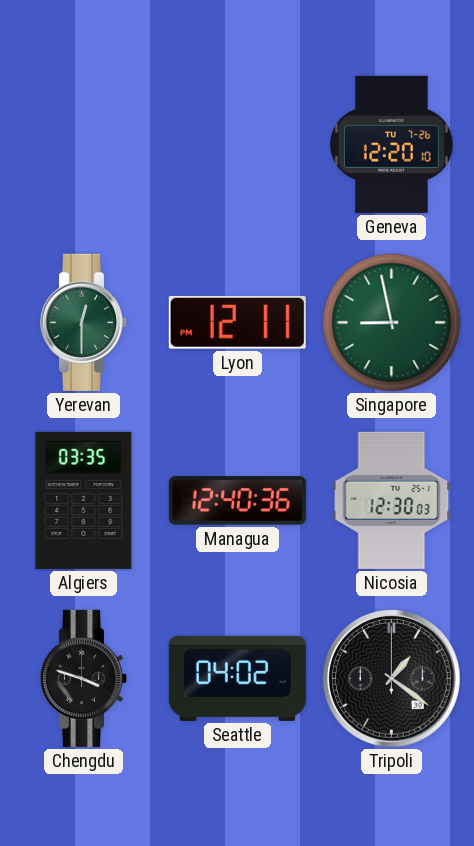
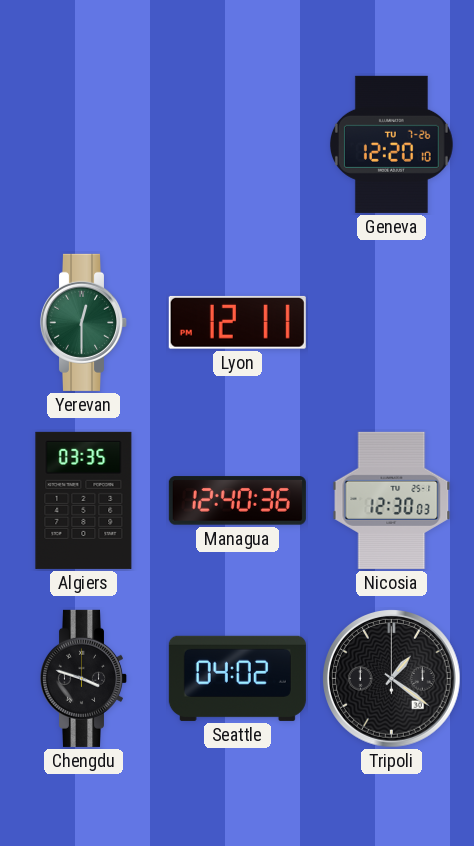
Singapore: 8:58 -> none
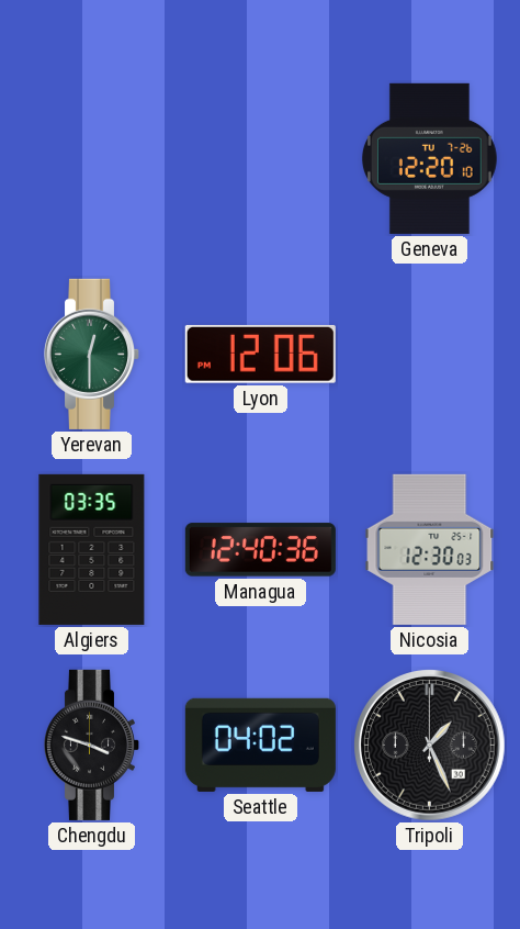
Lyon: 12:11 -> 12:06
Tripoli: 1:21 -> 1:26
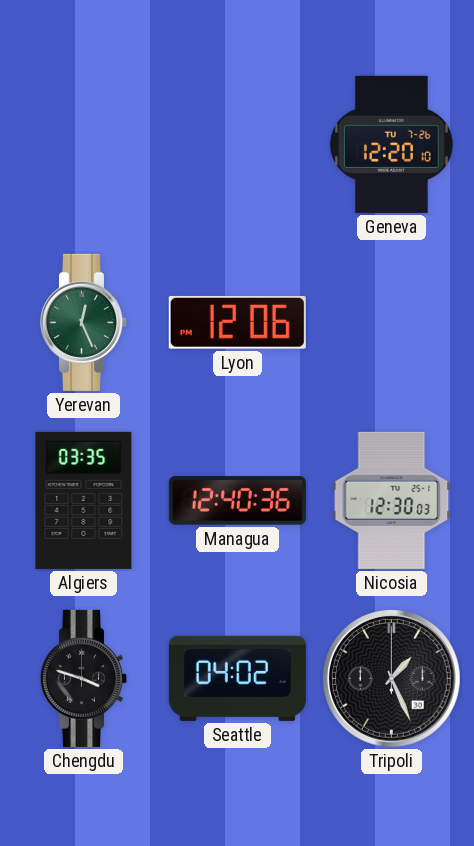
Yerevan: 12:30 -> 12:26
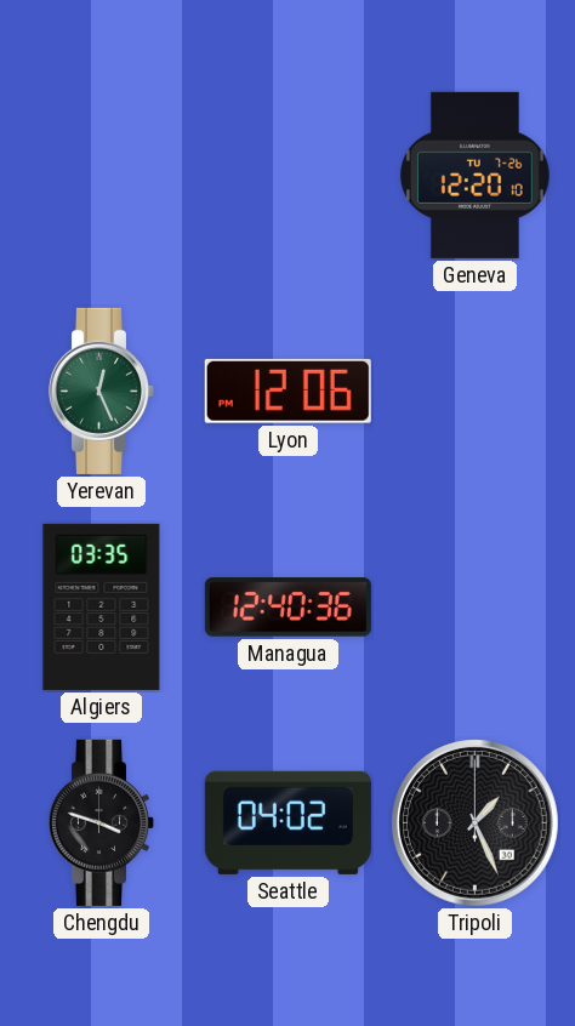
Nicosia: 12:30 -> none
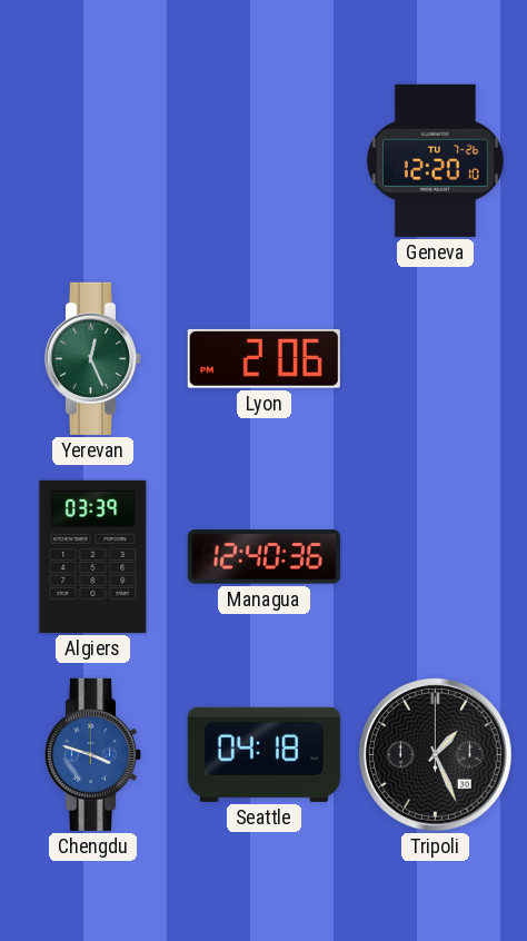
Lyon: 12:06 -> 2:06
Algiers: 03:35 -> 03:39
Chengdu dial: black -> blue
Seattle: 04:02 -> 04:18
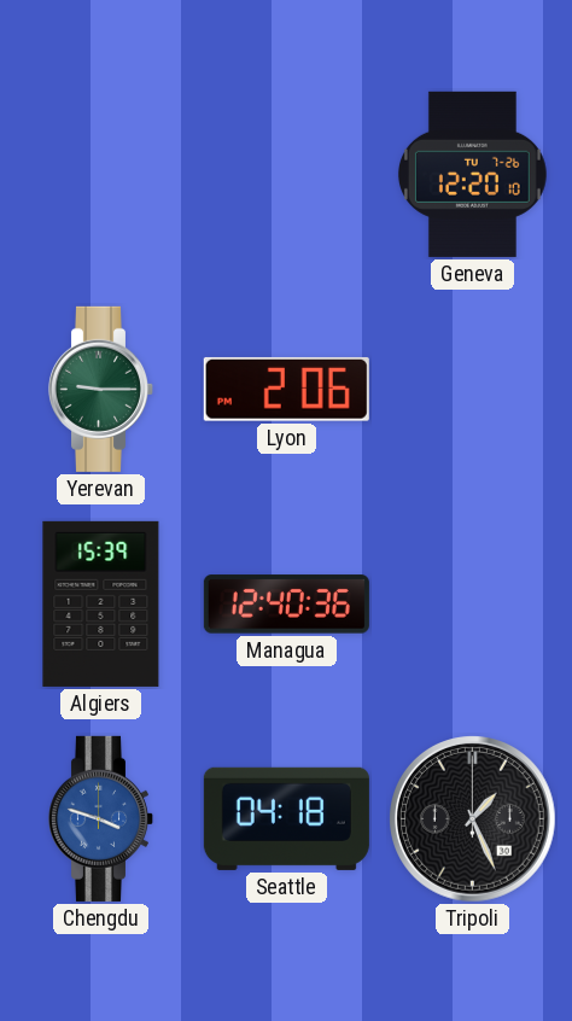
Yerevan: 12:26 -> 9:15
Algiers: 03:39 -> 15:39
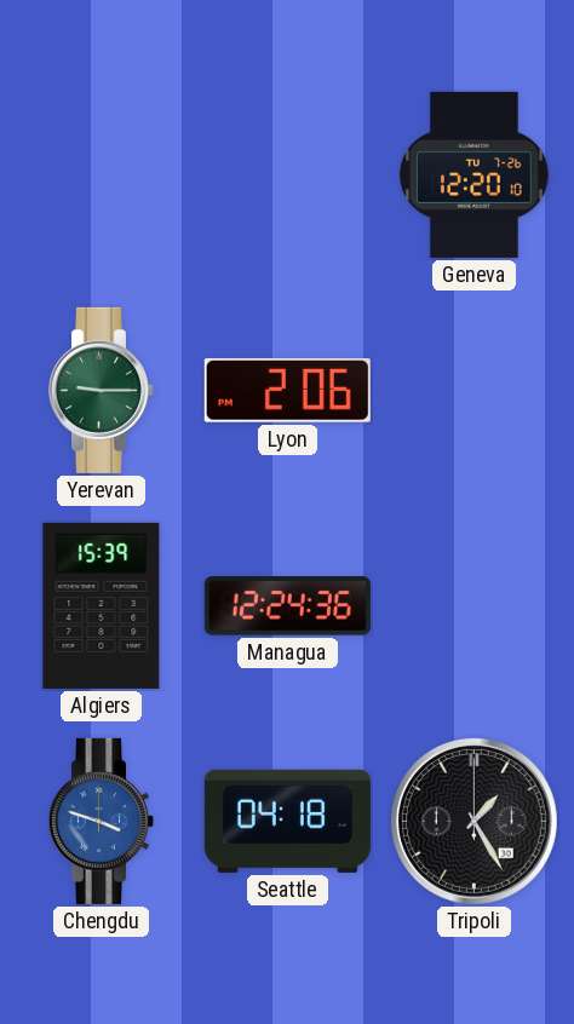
Managua: 12:40 -> 12:24
Tripoli: 1:26 -> 1:25
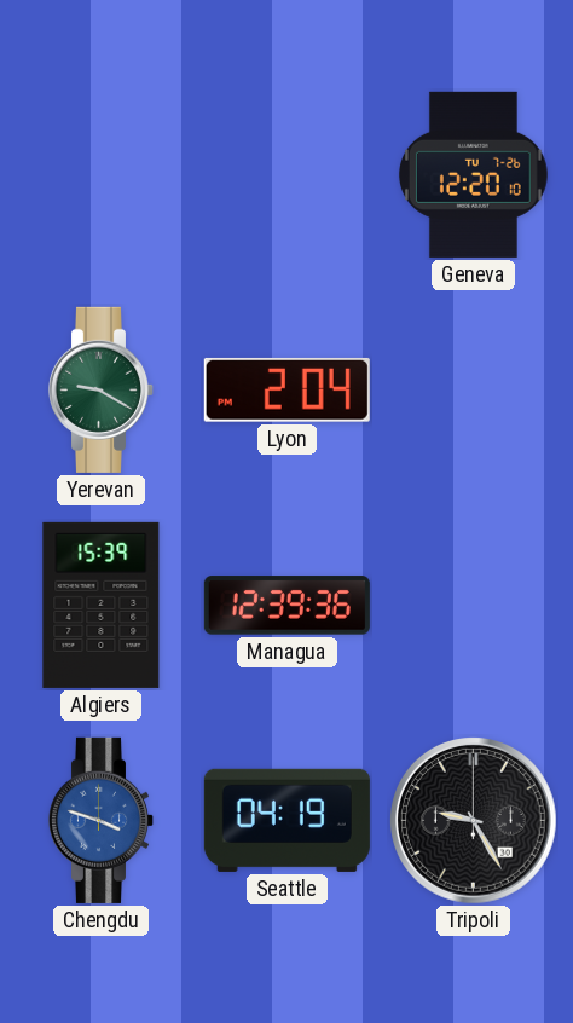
Yerevan: 9:15 -> 9:20
Lyon: 2:06 -> 2:04
Managua: 12:24 -> 12:39
Seattle: 04:18 -> 04:19
Tripoli: 1:25 -> 9:25
